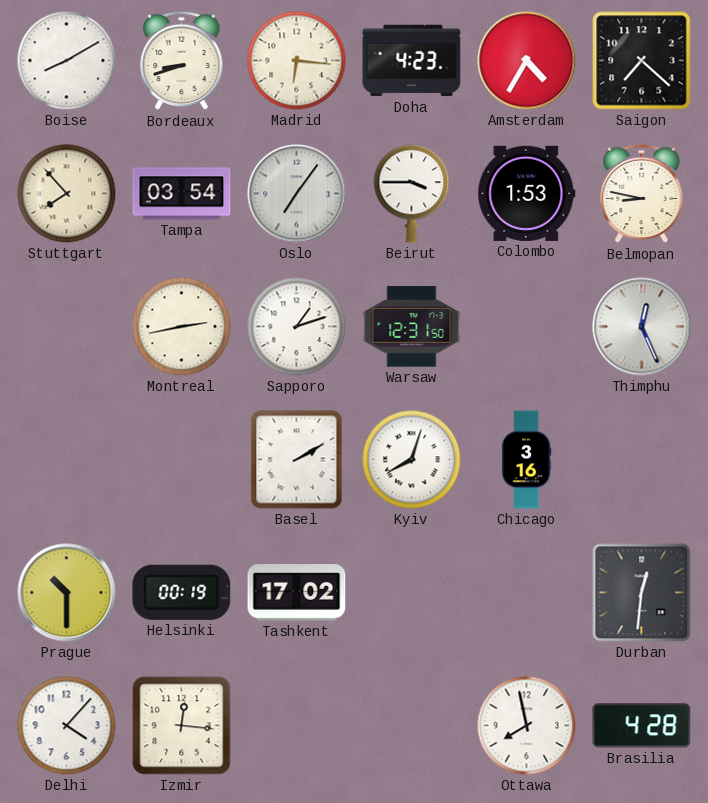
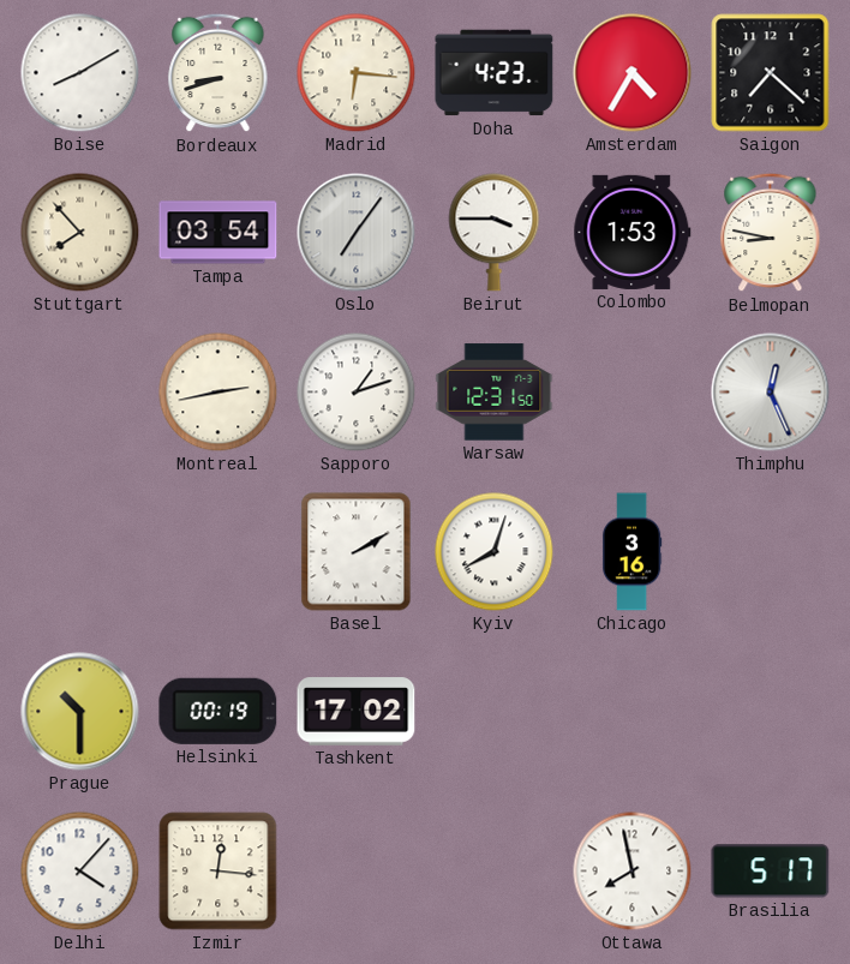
Durban: 12:31 -> none
Brasilia: 4:28 -> 5:17
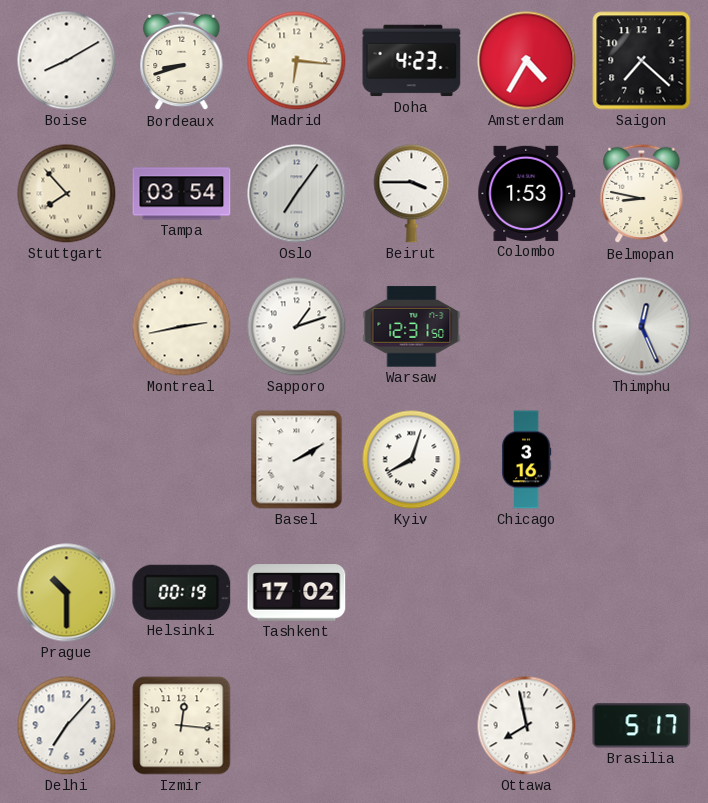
Delhi: 4:07 -> 7:07
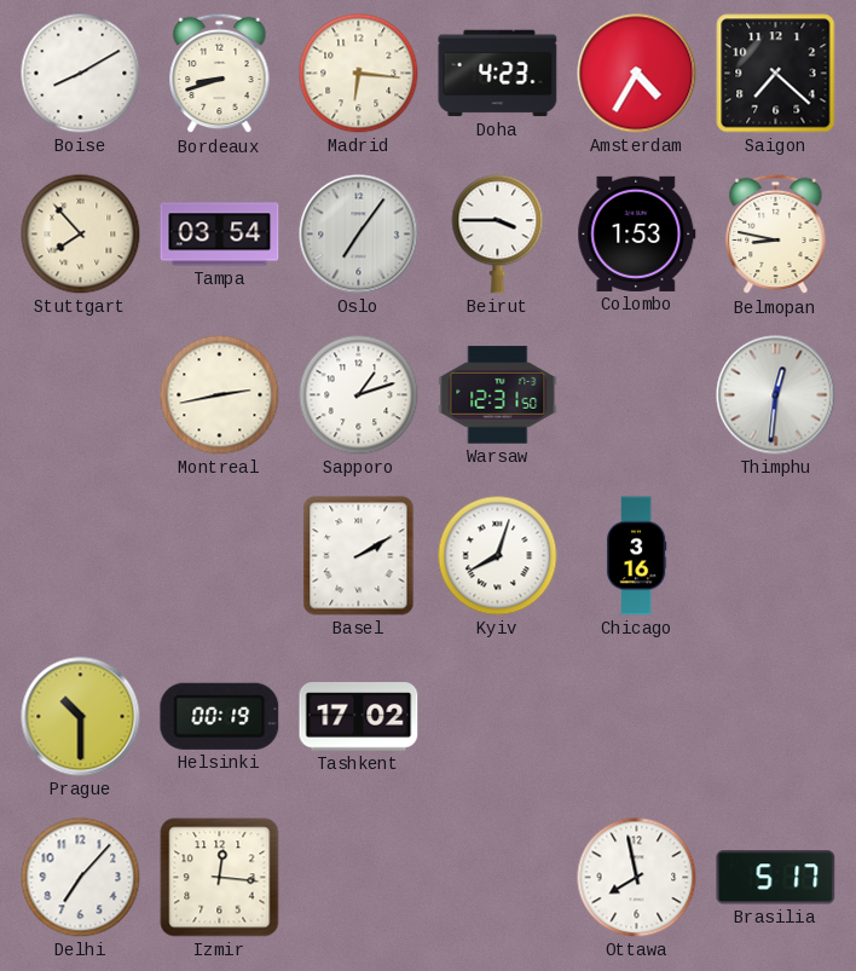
Thimphu: 12:26 -> 12:31
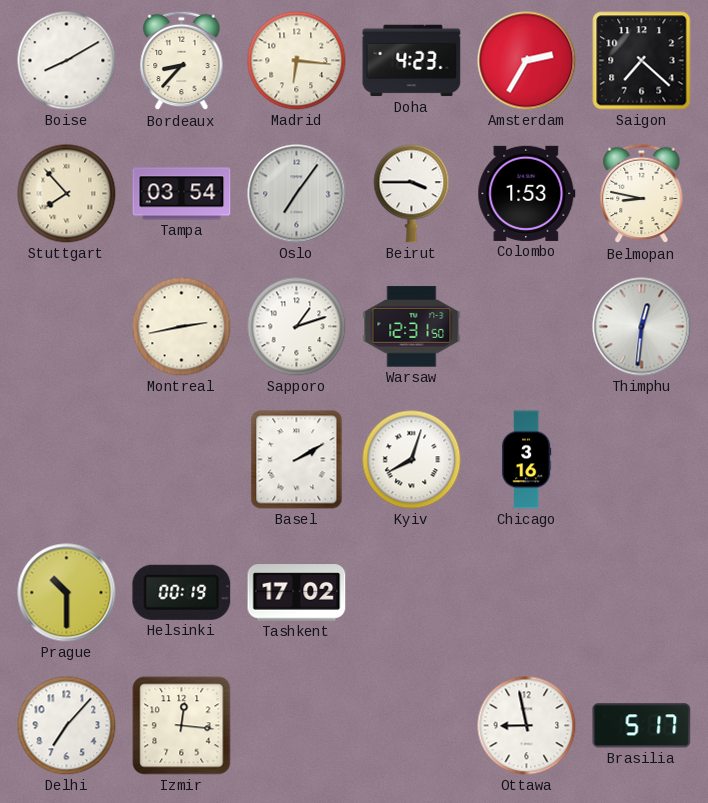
Bordeaux: 8:42 -> 8:37
Amsterdam: 4:35 -> 2:35
Ottawa: 7:58 -> 8:58
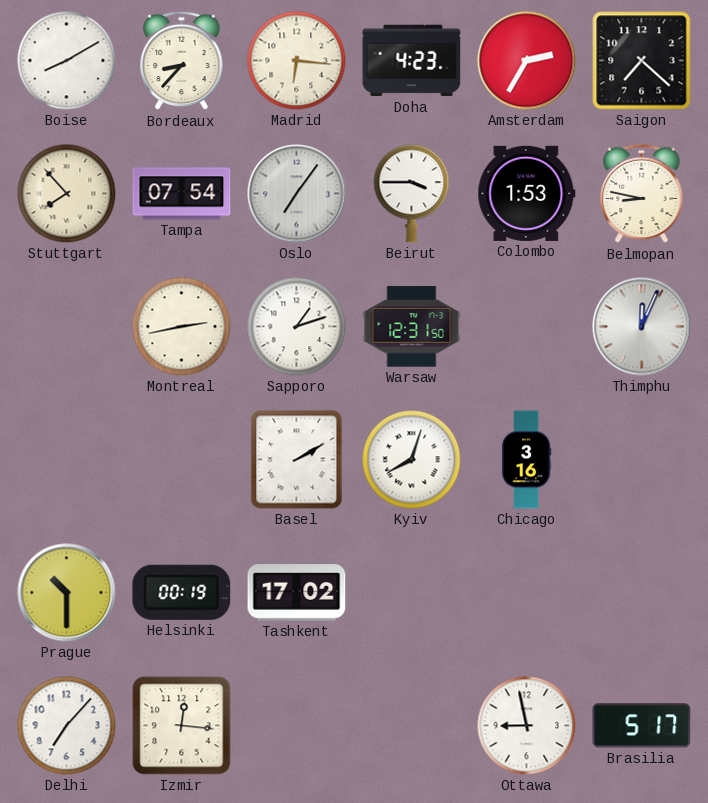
Tampa: 03:54 -> 07:54
Thimphu: 12:31 -> 12:04
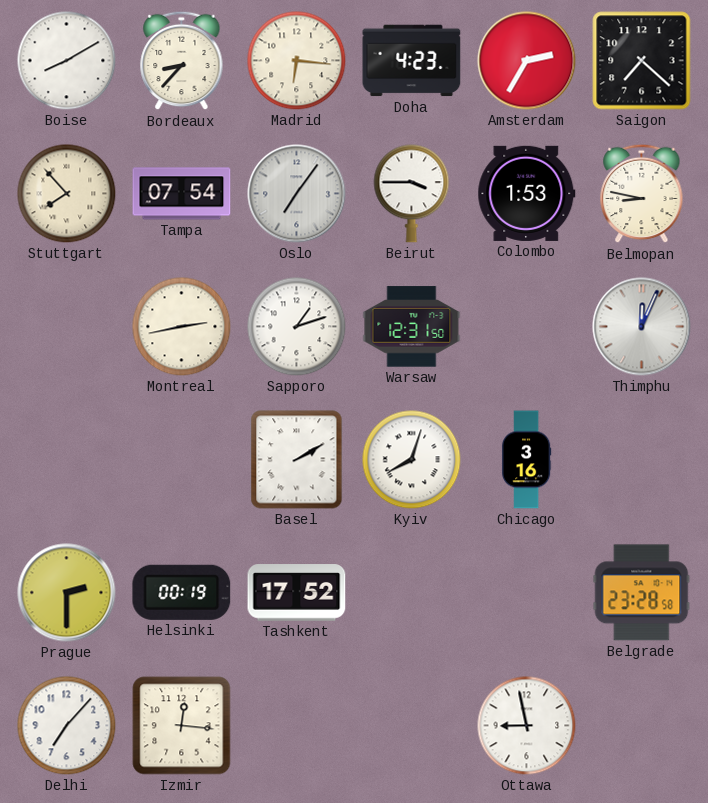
Prague: 10:30 -> 2:30
Tashkent: 17:02 -> 17:52
Belgrade: none -> 23:28
Brasilia: 5:17 -> none
